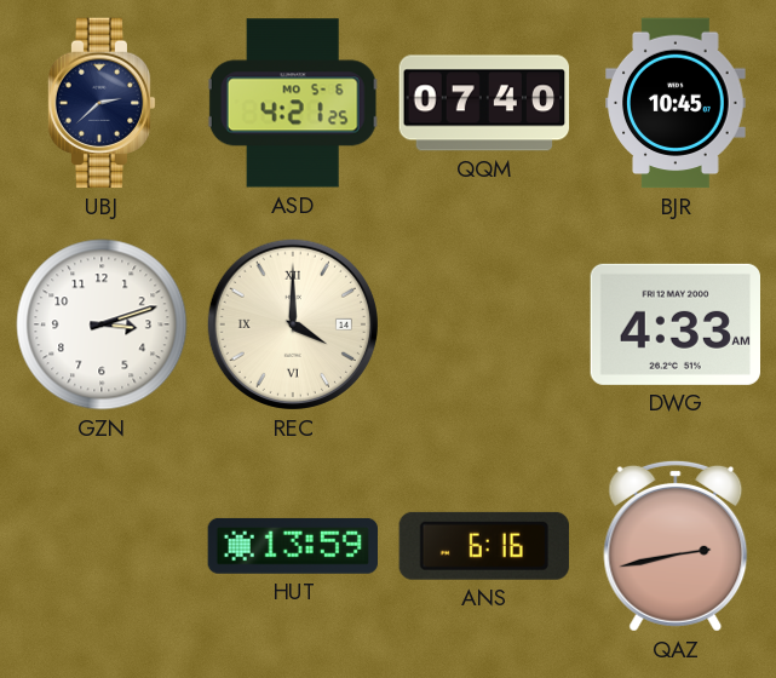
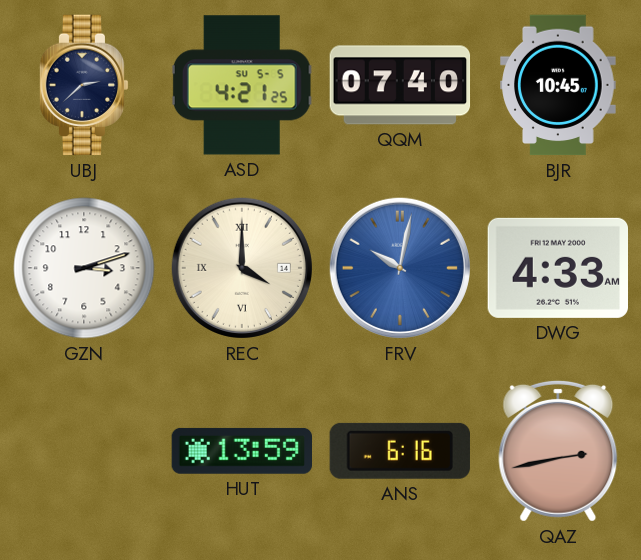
ASD date: MO 5-6 -> SU 5-5
FRV: none -> 10:02
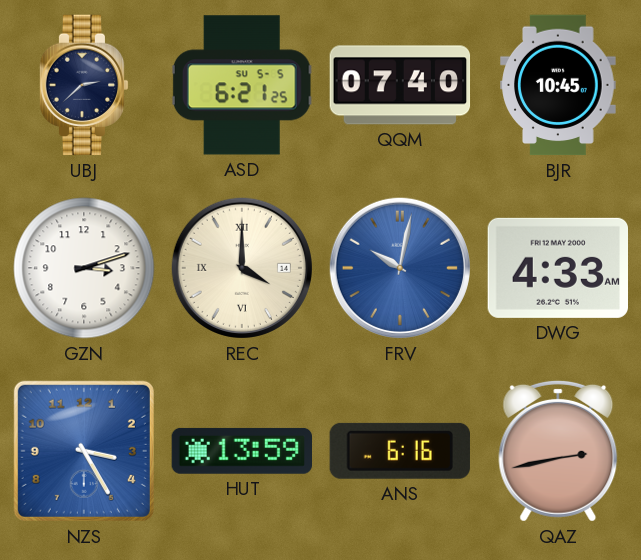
ASD: 4:21 -> 6:21
NZS: none -> 3:25
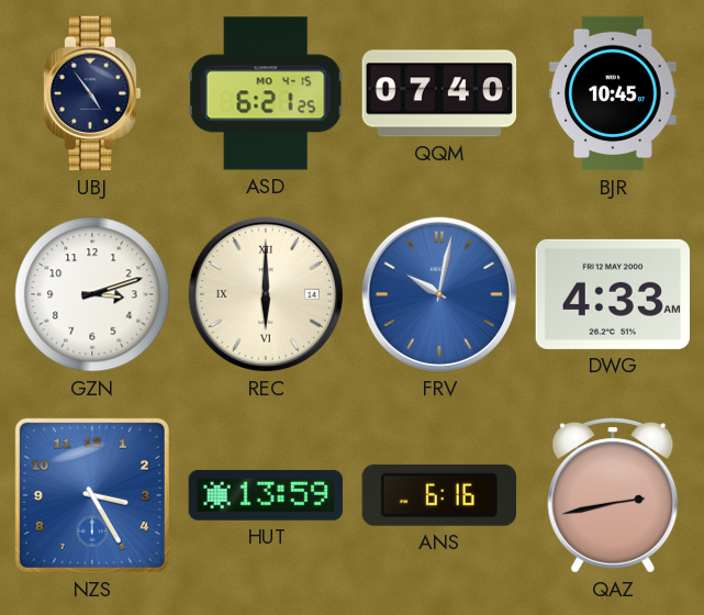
UBJ: 2:38 -> 4:54
ASD date: SU 5-5 -> MO 4-15
REC: 4:00 -> 6:00
